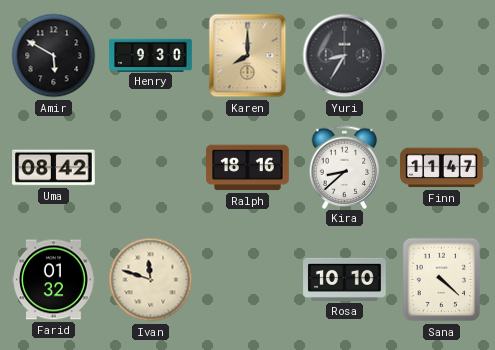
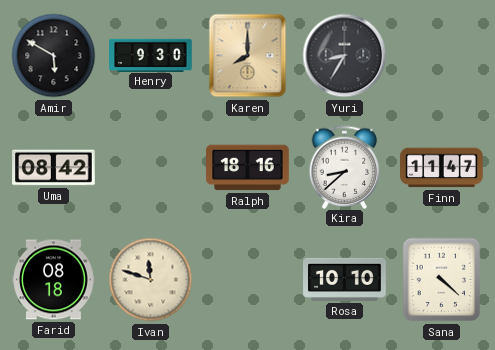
Farid: 01:32 -> 08:18
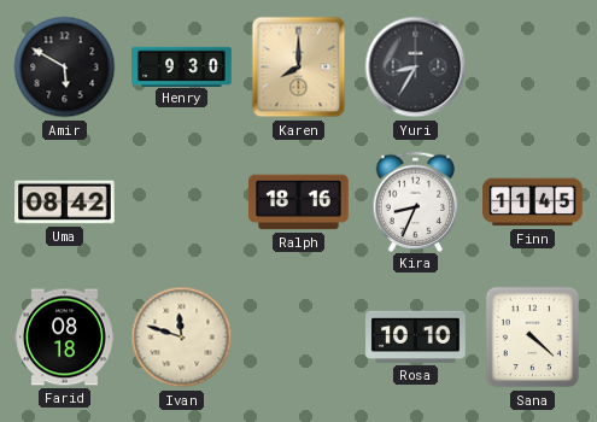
Kira: 8:38 -> 8:34
Finn: 11:47 -> 11:45
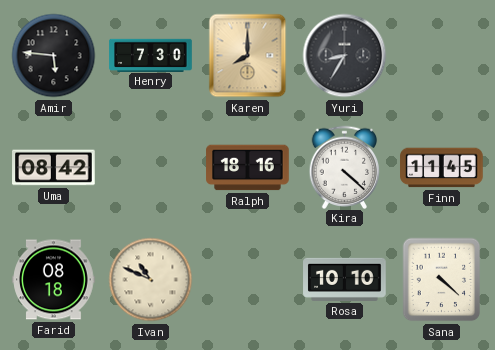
Amir: 5:50 -> 5:46
Henry: 9:30 -> 7:30
Kira: 8:34 -> 4:22
Ivan: 11:48 -> 10:49
